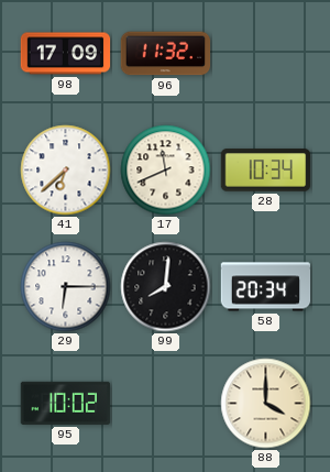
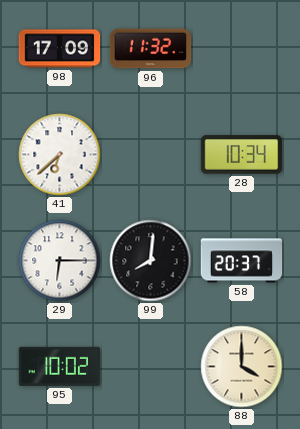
17: 11:41 -> none
58: 20:34 -> 20:37
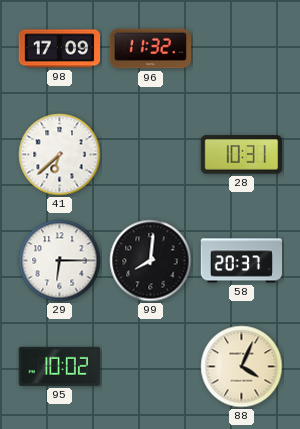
28: 10:34 -> 10:31
88: 4:00 -> 4:04
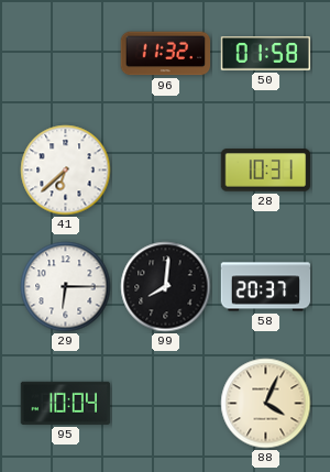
98: 17:09 -> none
50: none -> 01:58
95: 10:02 -> 10:04
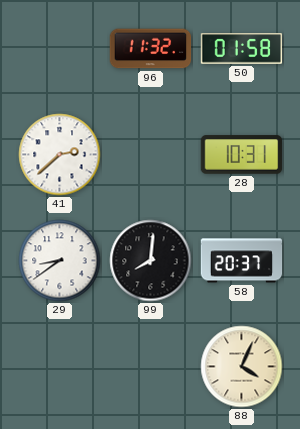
41: 6:38 -> 2:38
29: 6:15 -> 8:39
95: 10:04 -> none
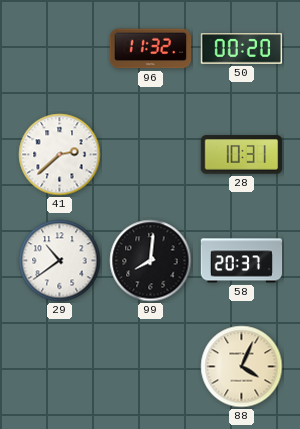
50: 01:58 -> 00:20
29: 8:39 -> 10:39
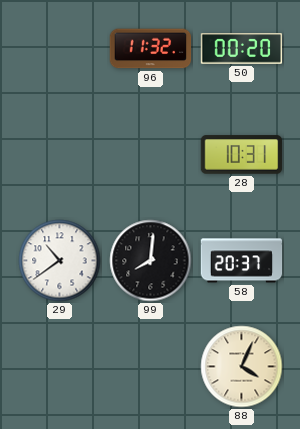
41: 2:38 -> none
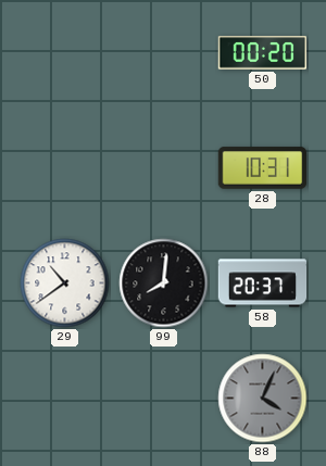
96: 11:32 -> none
88 dial: cream -> grey
